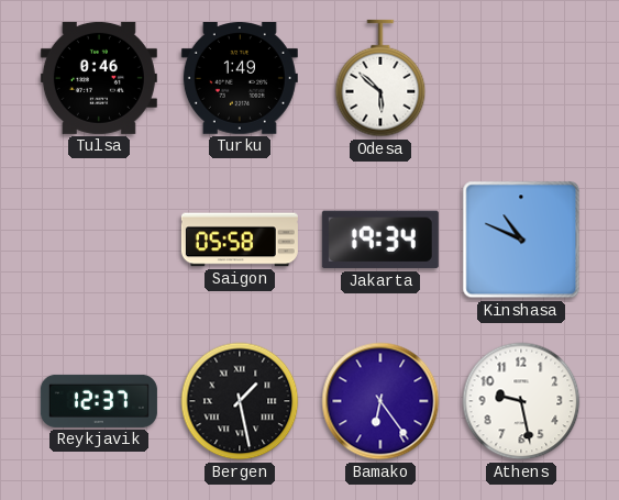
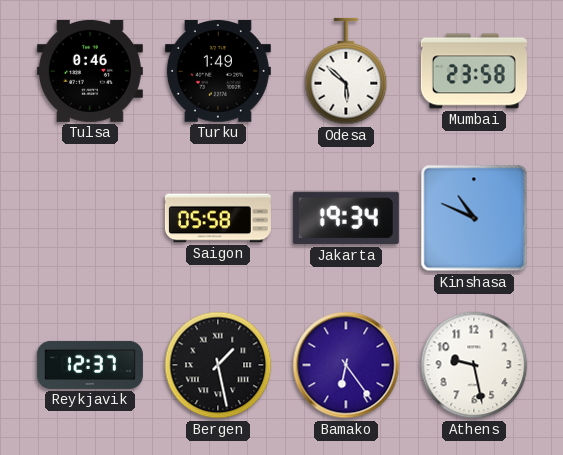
Mumbai: none -> 23:58
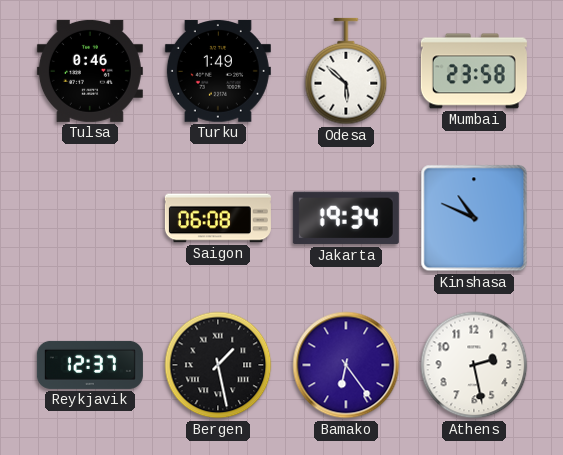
Saigon: 05:58 -> 06:08
Athens: 9:28 -> 2:28
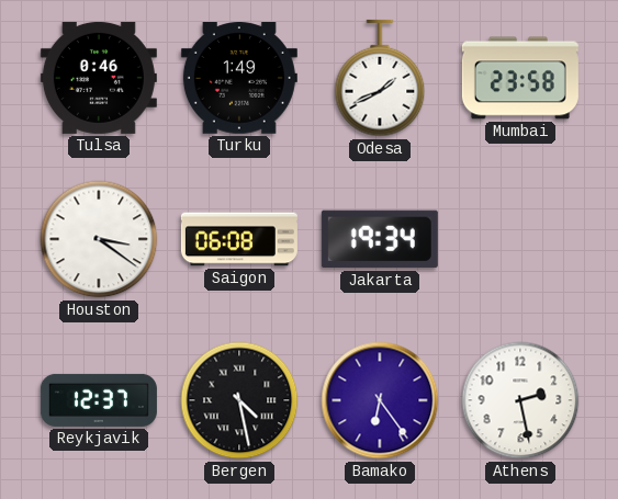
Odesa: 5:52 -> 1:41
Houston: none -> 3:21
Kinshasa: 10:49 -> none
Bergen: 1:28 -> 4:28
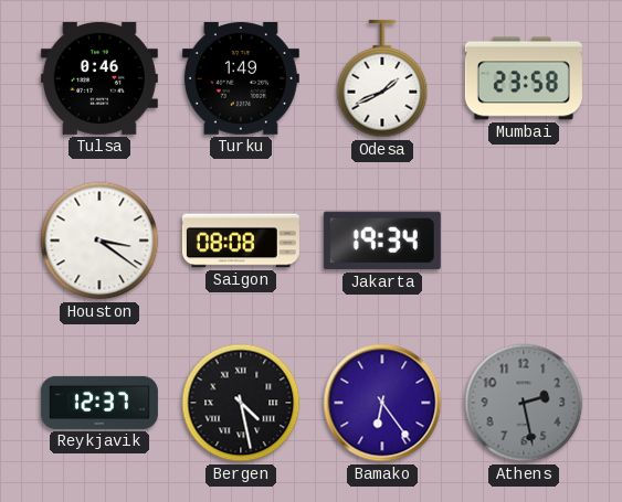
Saigon: 06:08 -> 08:08
Athens dial: white -> grey
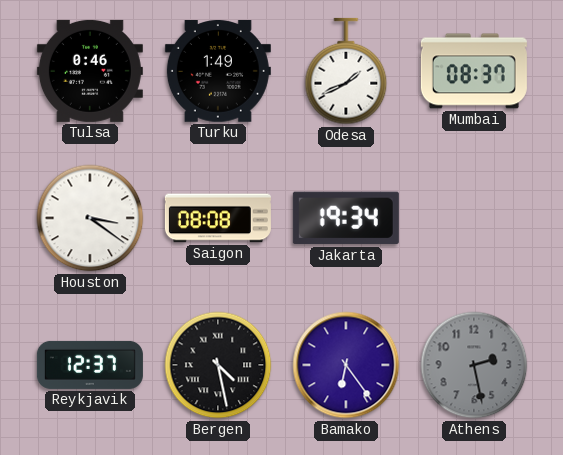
Mumbai: 23:58 -> 08:37
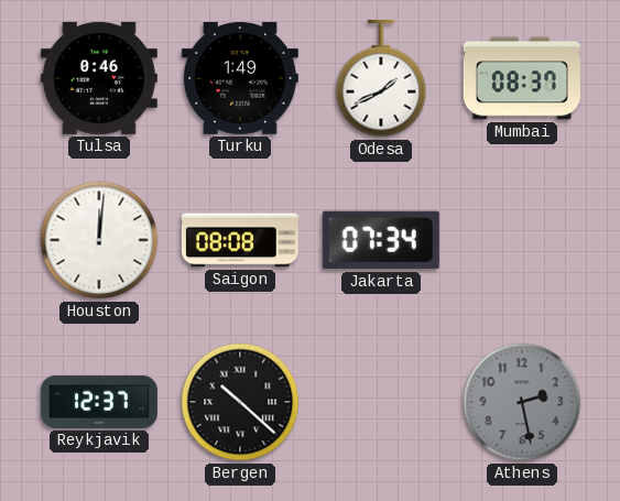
Houston: 3:21 -> 12:01
Jakarta: 19:34 -> 07:34
Bergen: 4:28 -> 10:22
Bamako: 6:24 -> none
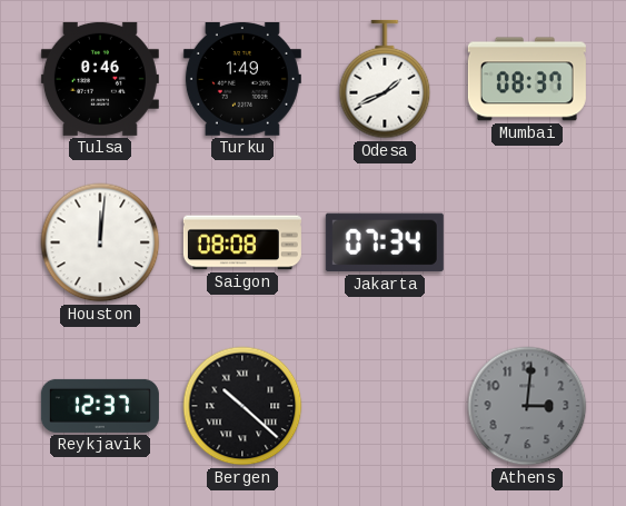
Athens: 2:28 -> 3:01
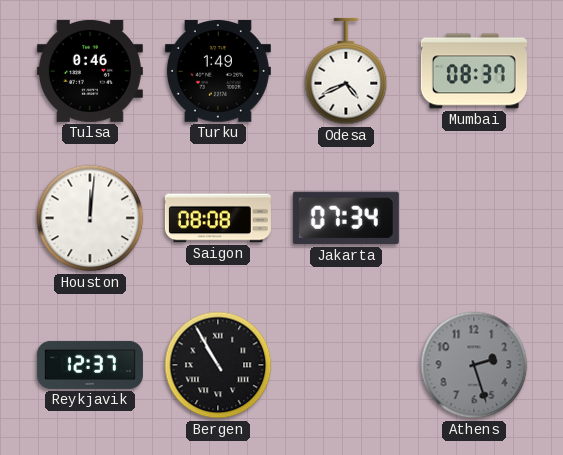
Odesa: 1:41 -> 4:41
Bergen: 10:22 -> 10:55
Athens: 3:01 -> 2:27
